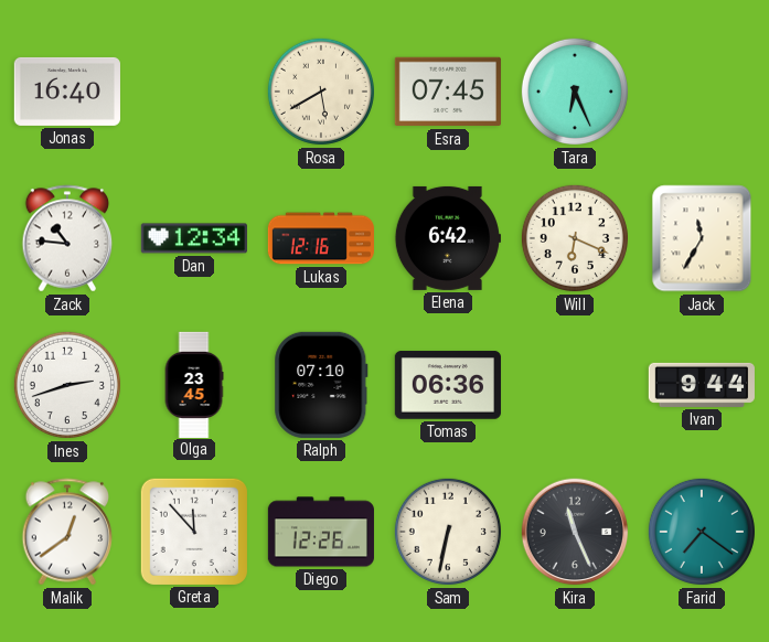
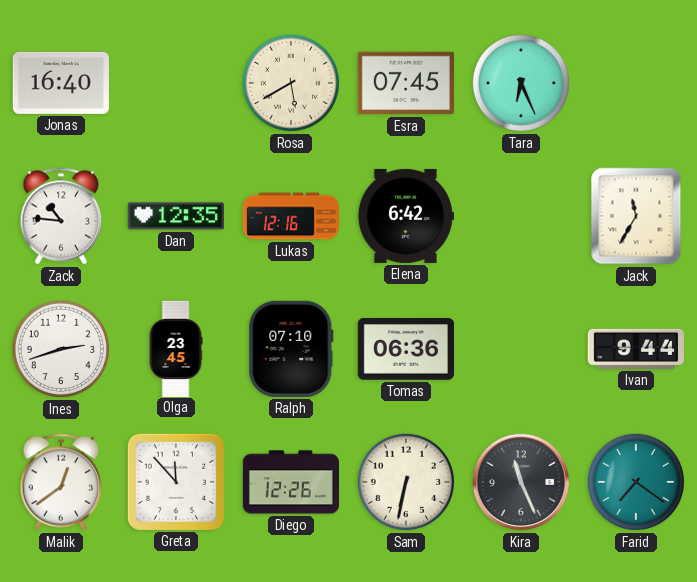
Dan: 12:34 -> 12:35
Will: 6:19 -> none
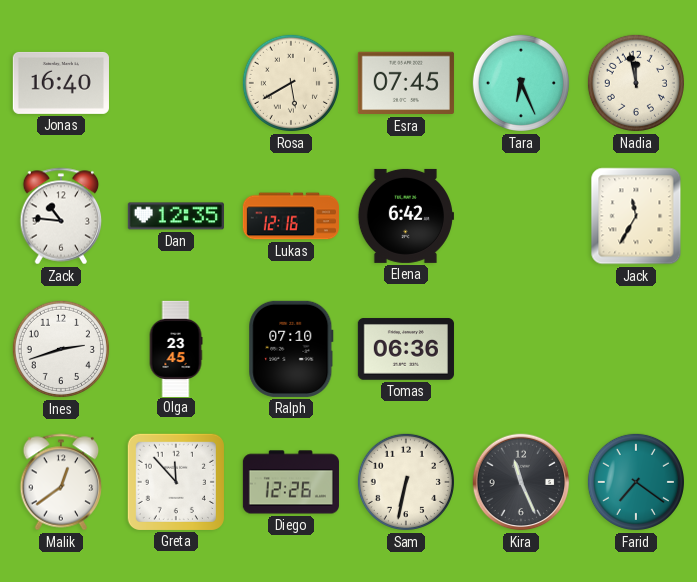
Nadia: none -> 11:58
Ivan: 9:44 -> none
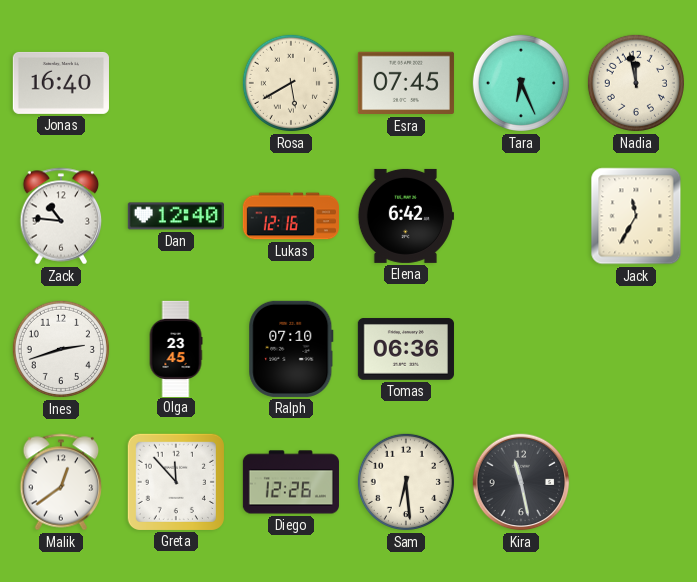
Dan: 12:35 -> 12:40
Sam: 6:32 -> 6:29
Kira: 11:26 -> 11:28
Farid: 7:21 -> none
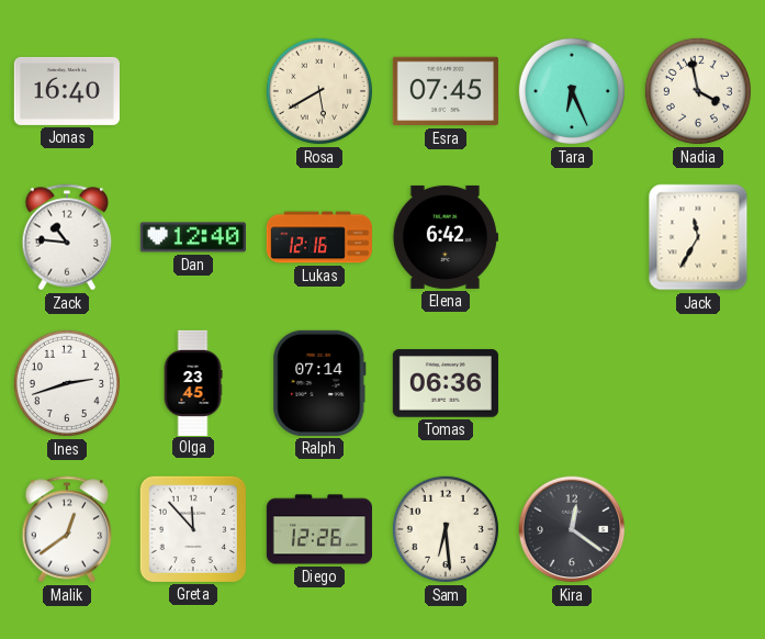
Nadia: 11:58 -> 3:58
Ralph: 07:10 -> 07:14
Kira: 11:28 -> 12:21
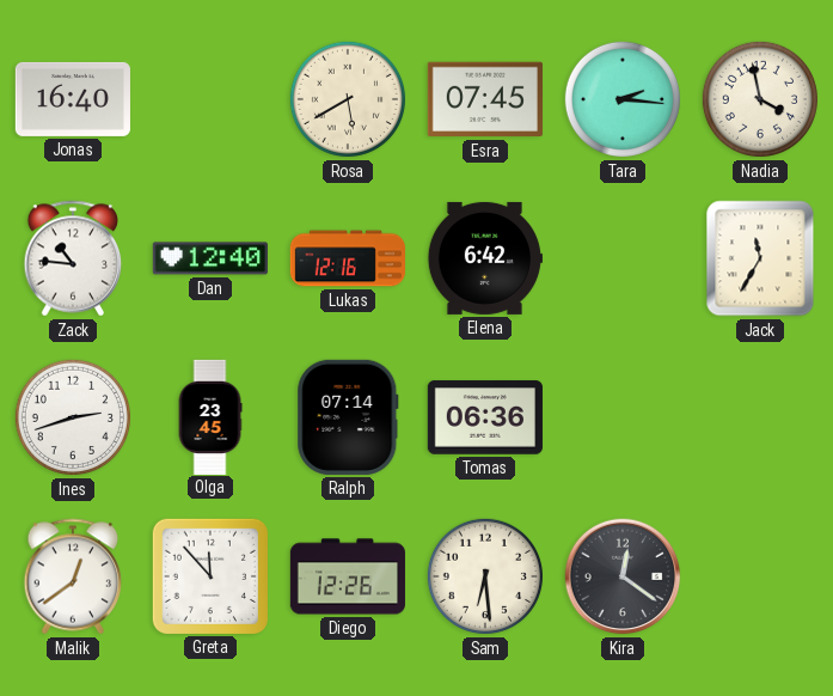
Tara: 6:26 -> 2:16
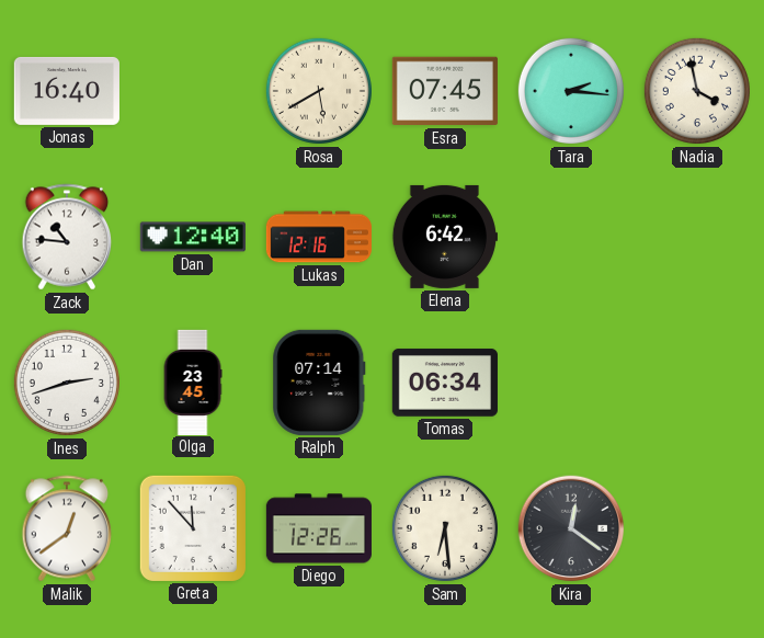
Jack: 11:35 -> none
Tomas: 06:36 -> 06:34
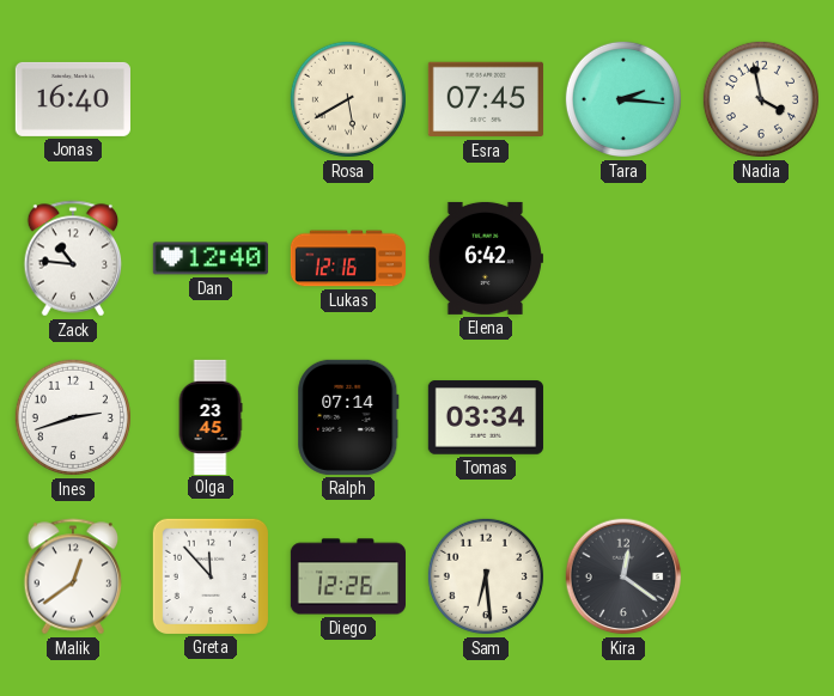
Tomas: 06:34 -> 03:34
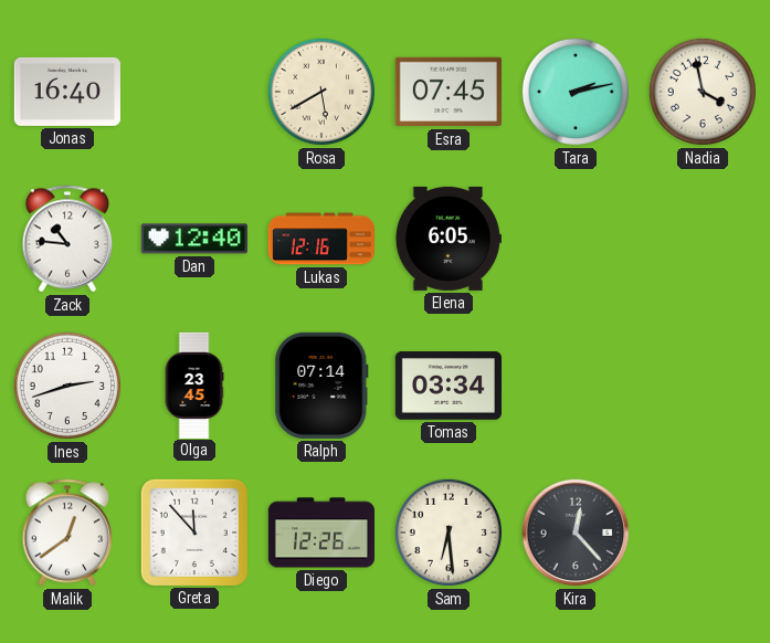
Tara: 2:16 -> 2:13
Elena: 6:42 -> 6:05
Kira: 12:21 -> 12:23
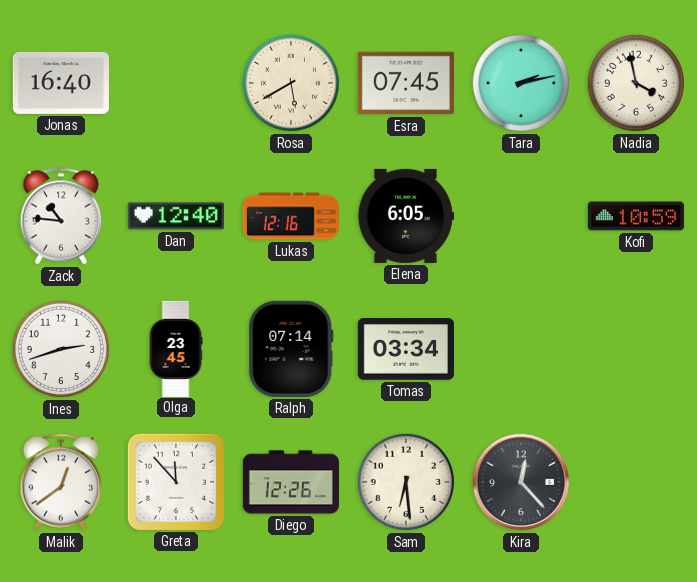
Kofi: none -> 10:59
